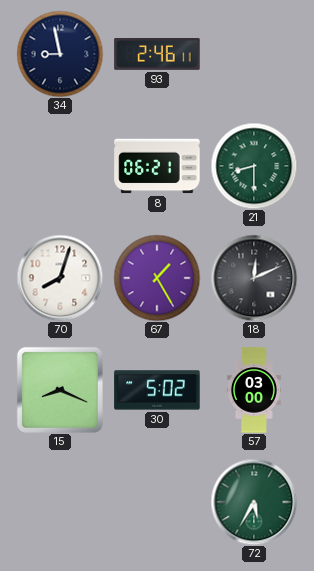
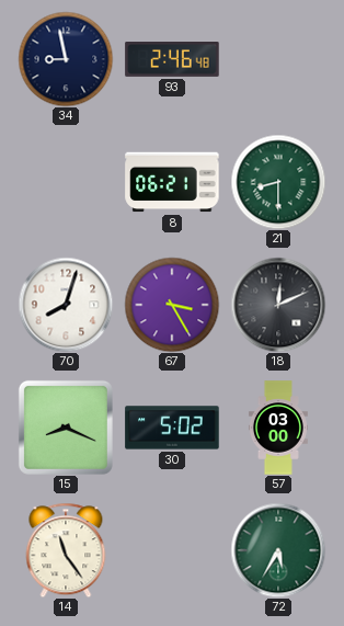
93: 2:46:11 -> 2:46:48
67: 1:25 -> 3:25
14: none -> 11:24
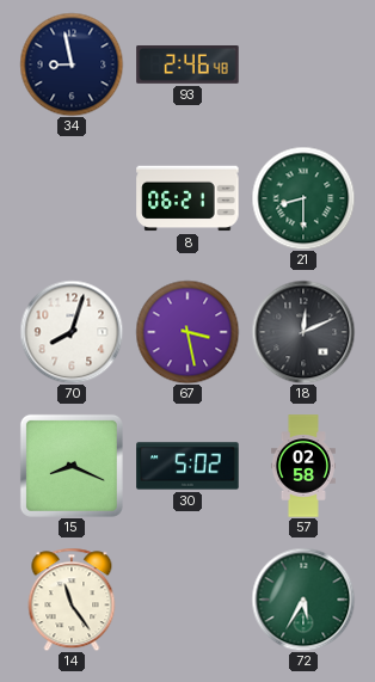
67: 3:25 -> 3:28
57: 03:00 -> 02:58
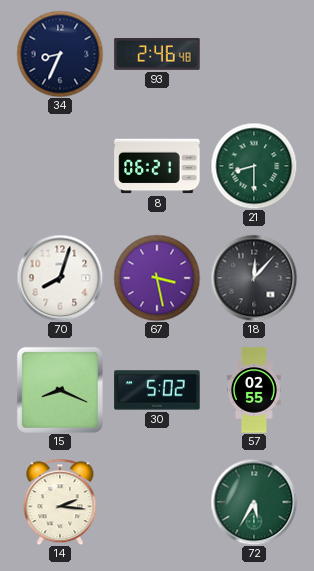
34: 8:58 -> 8:34
18: 12:11 -> 12:07
57: 02:58 -> 02:55
14: 11:24 -> 2:16
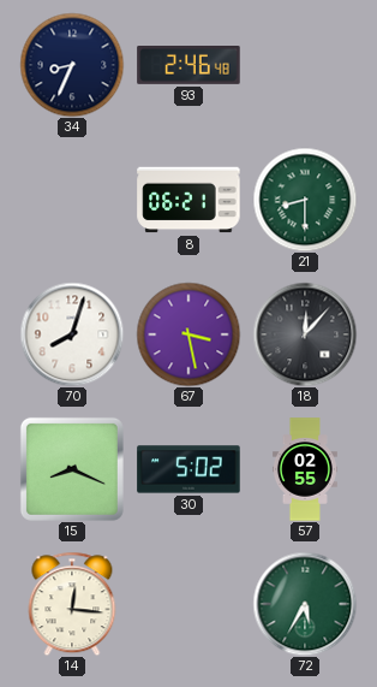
14: 2:16 -> 12:16
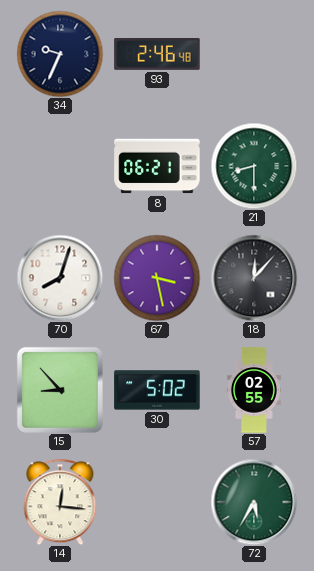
34: 8:34 -> 9:34
15: 8:19 -> 8:53
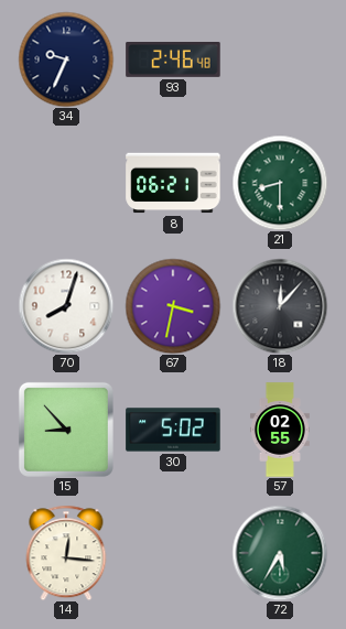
67: 3:28 -> 3:32
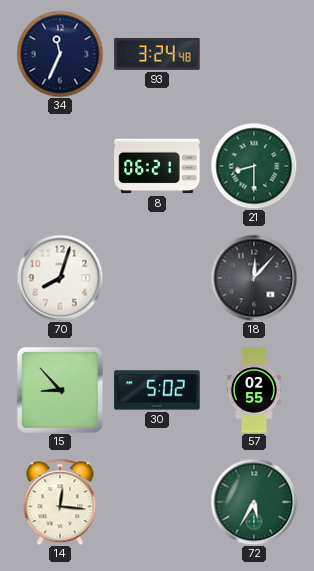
34: 9:34 -> 11:34
93: 2:46 -> 3:24
67: 3:32 -> none
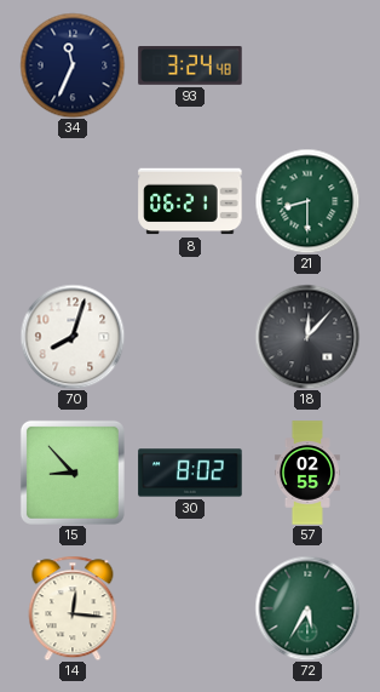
30: 5:02 -> 8:02
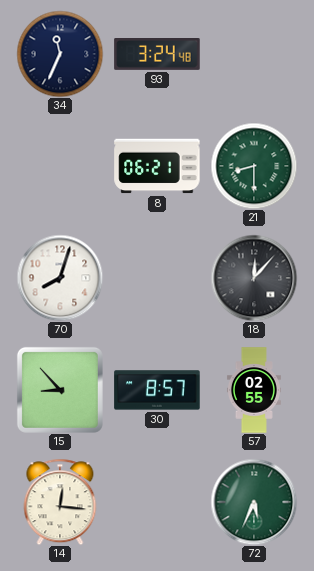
30: 8:02 -> 8:57
72: 5:35 -> 5:34
